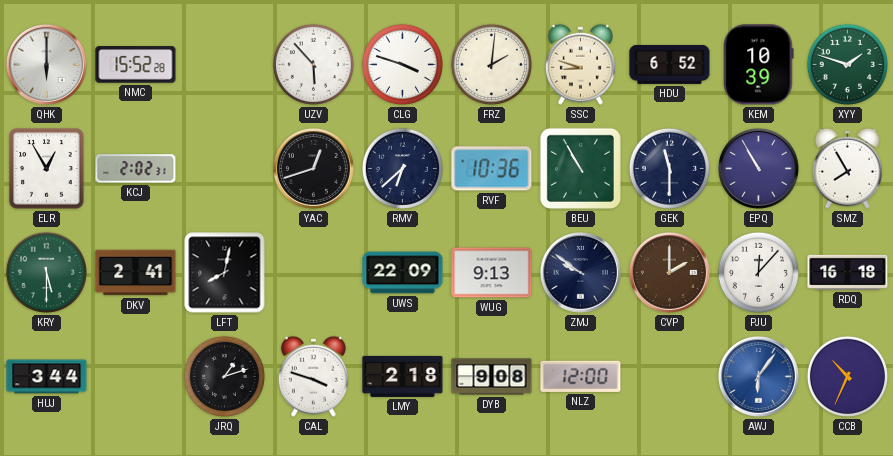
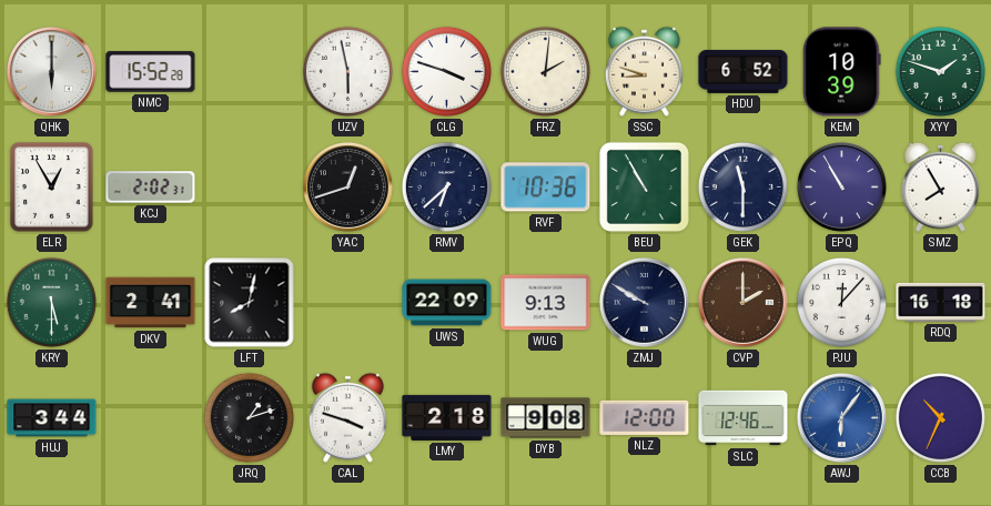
UZV: 5:53 -> 5:58
ZMJ: 9:51 -> 9:50
SLC: none -> 12:46
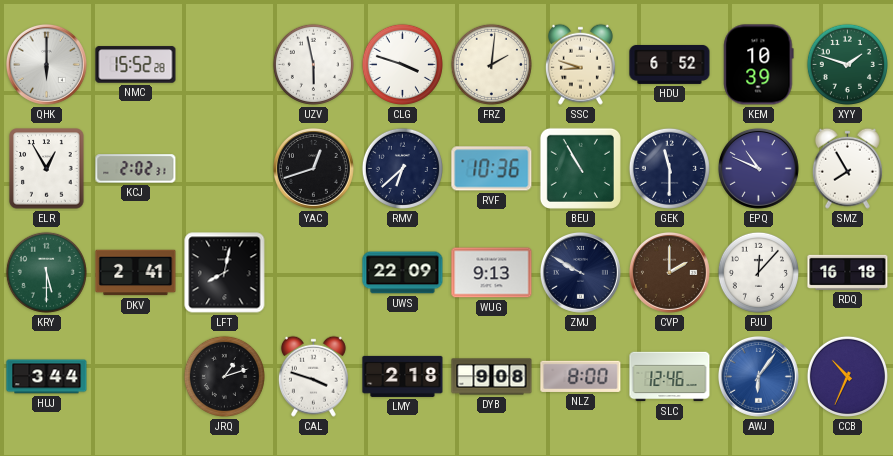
EPQ: 10:55 -> 10:49
NLZ: 12:00 -> 8:00
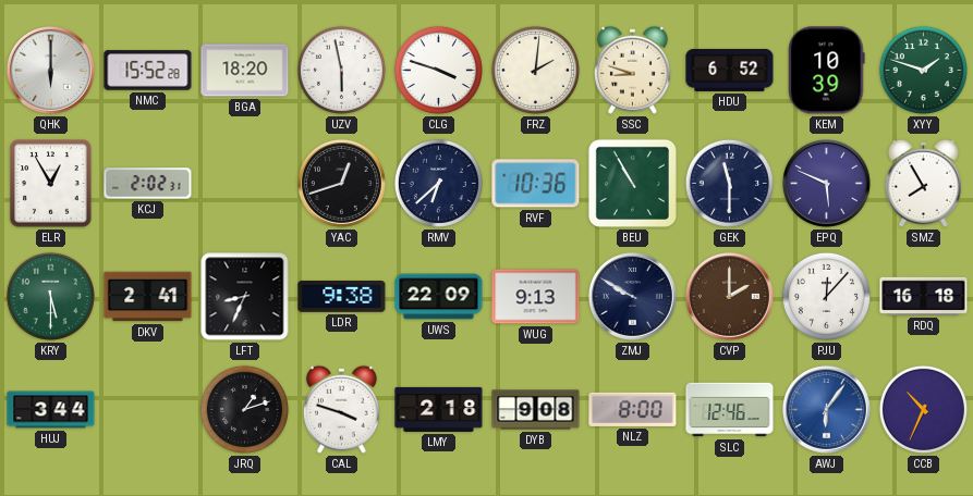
BGA: none -> 18:20
EPQ: 10:49 -> 5:49
LFT: 8:02 -> 8:34
LDR: none -> 9:38
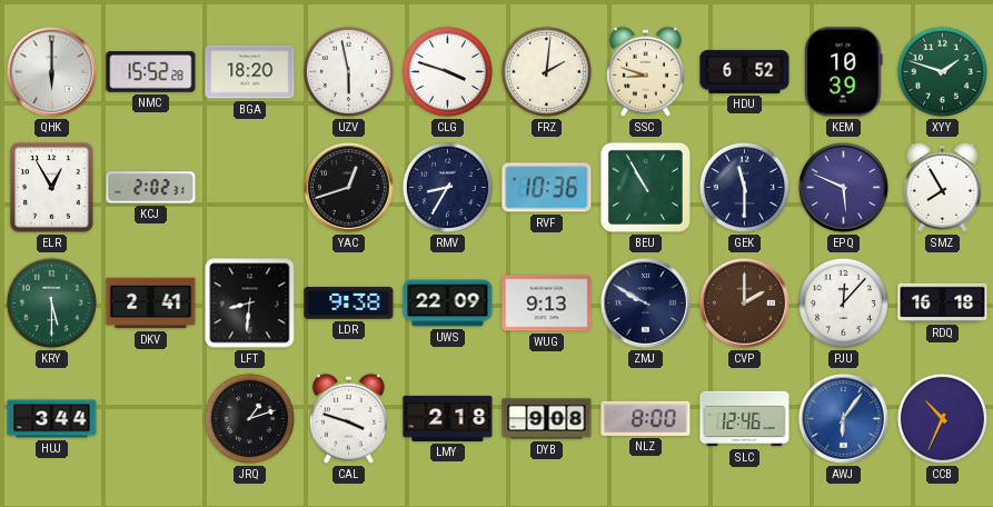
RMV: 6:38 -> 8:35
LFT: 8:34 -> 8:31
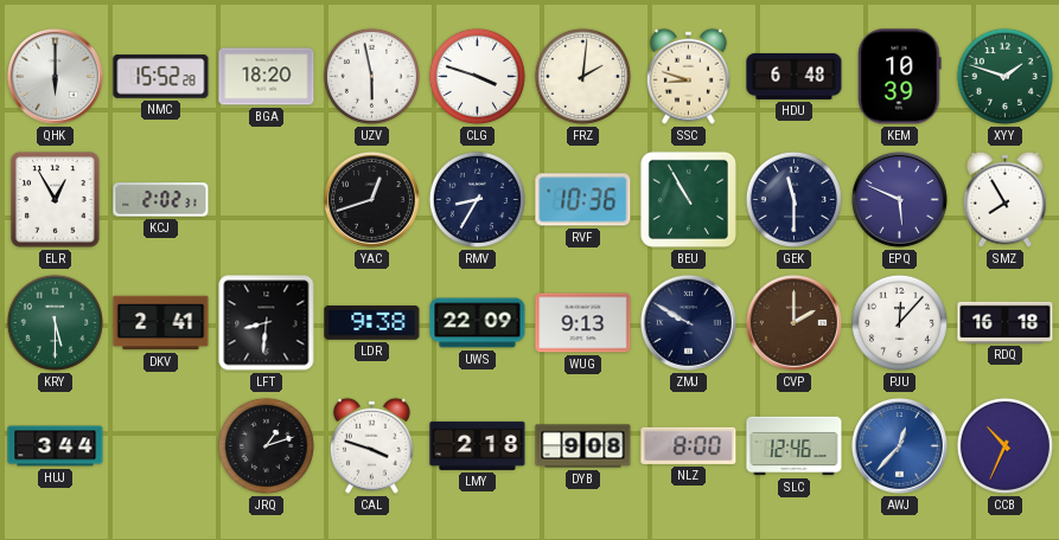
HDU: 6:52 -> 6:48
AWJ: 6:06 -> 12:37
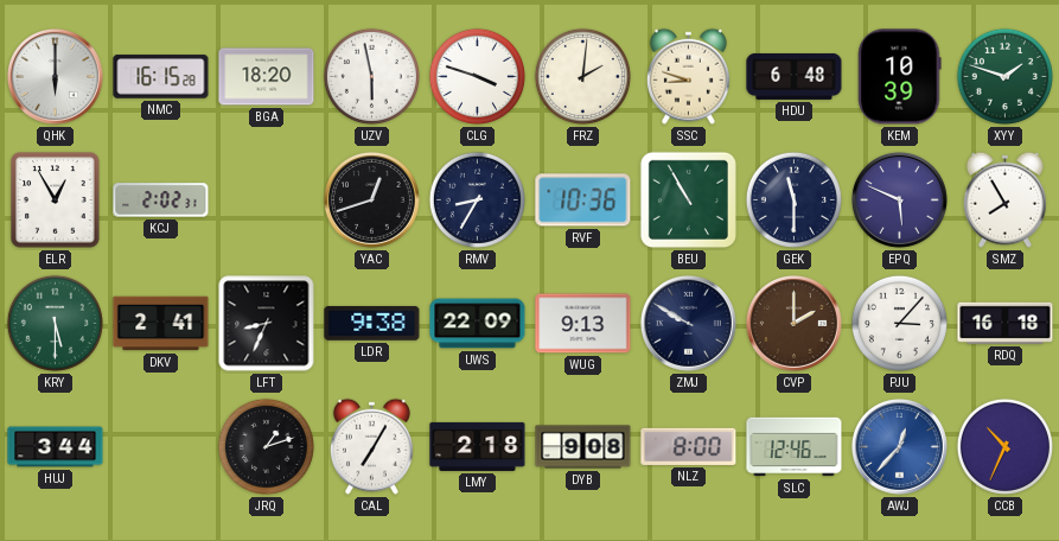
NMC: 15:52 -> 16:15
LFT: 8:31 -> 8:34
PJU: 12:07 -> 3:07
CAL: 3:48 -> 7:05
